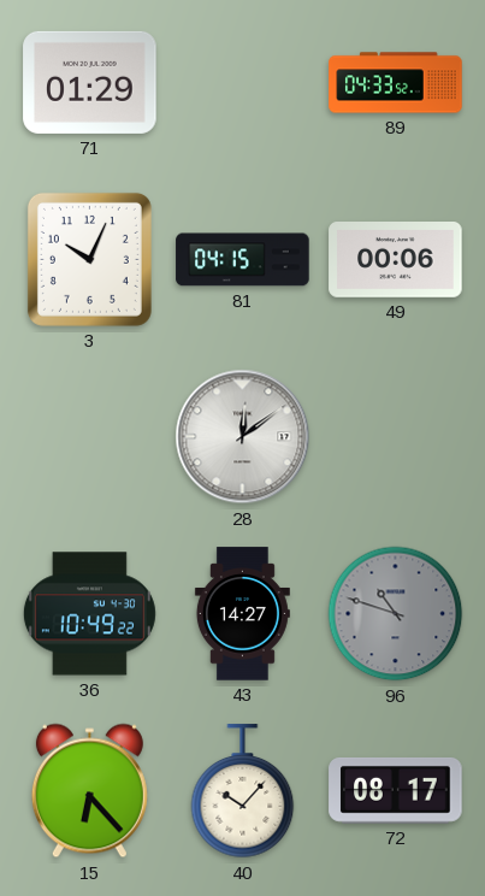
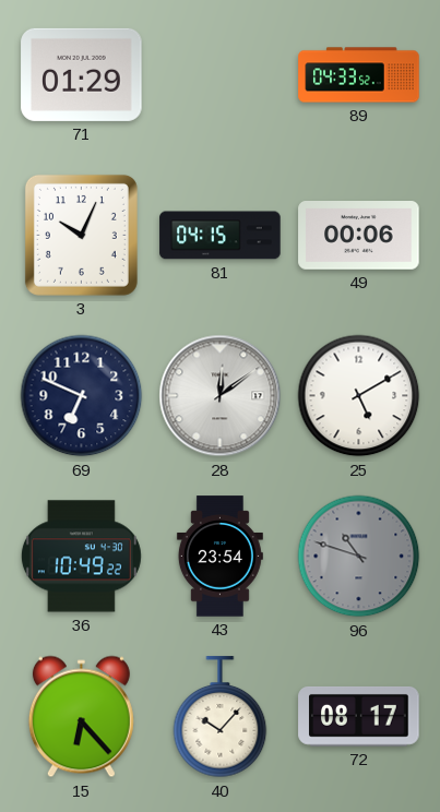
69: none -> 6:49
25: none -> 5:10
43: 14:27 -> 23:54
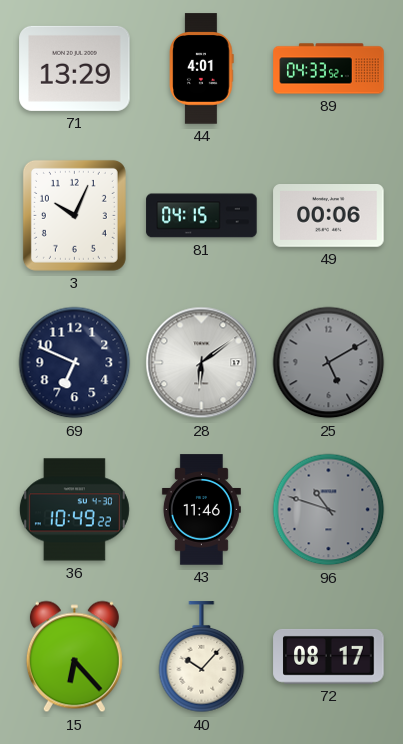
71: 01:29 -> 13:29
44: none -> 4:01
28: 12:09 -> 6:09
25 dial: white -> grey
43: 23:54 -> 11:46
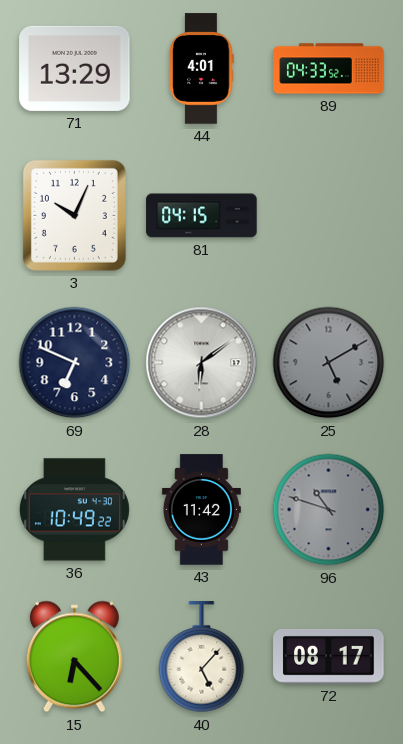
49: 00:06 -> none
43: 11:46 -> 11:42
40: 10:07 -> 5:07
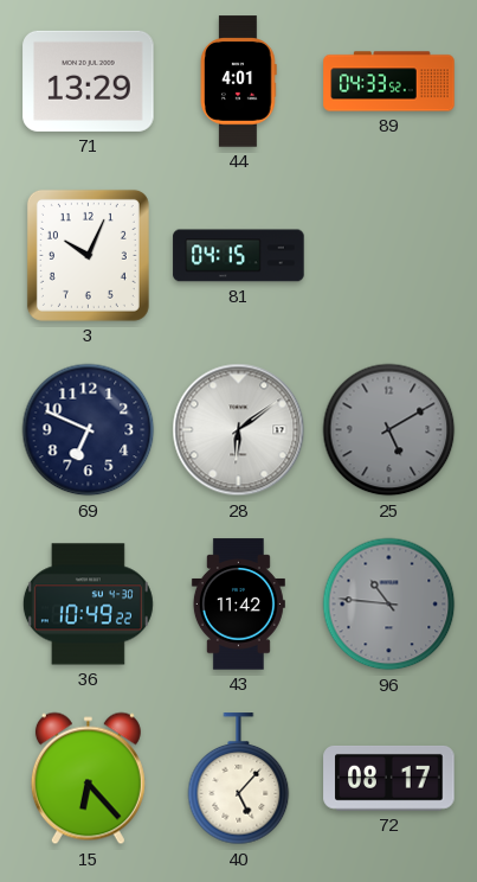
96: 10:48 -> 10:46
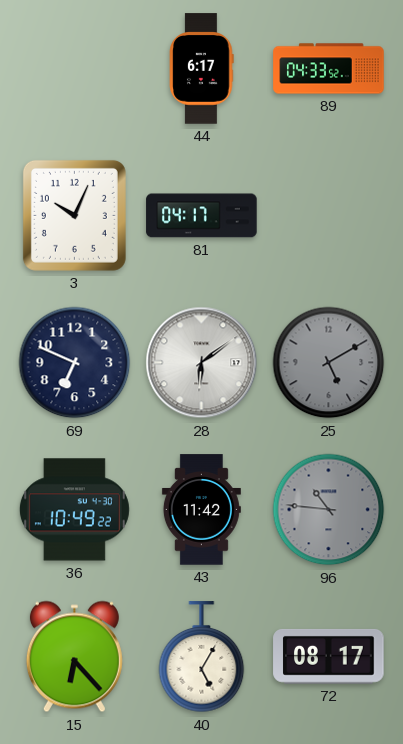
71: 13:29 -> none
44: 4:01 -> 6:17
81: 04:15 -> 04:17
40: 5:07 -> 5:05
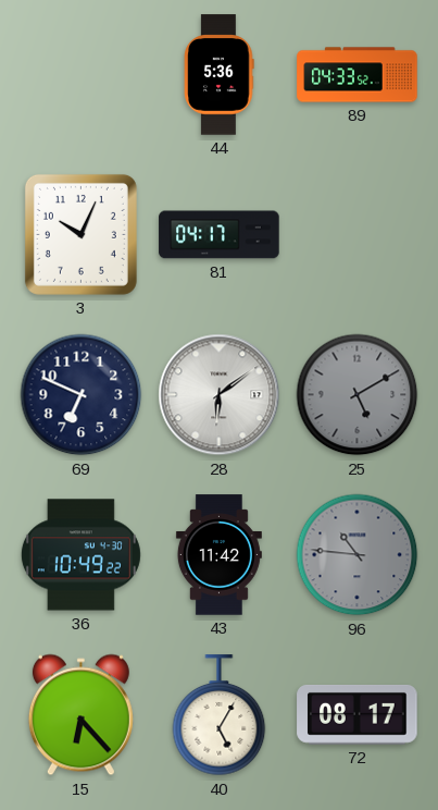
44: 6:17 -> 5:36
